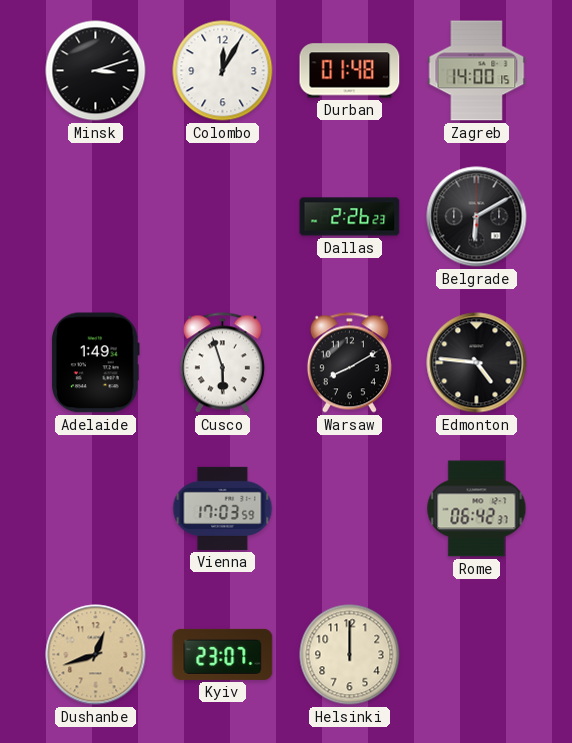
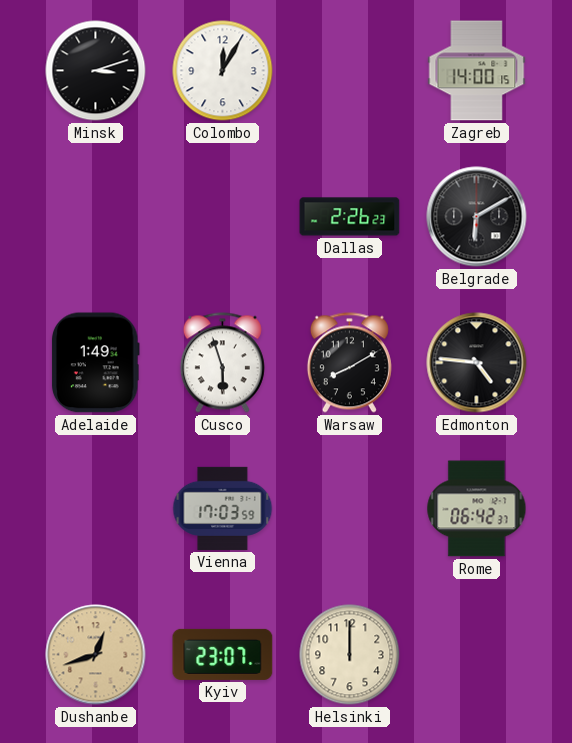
Durban: 01:48 -> none
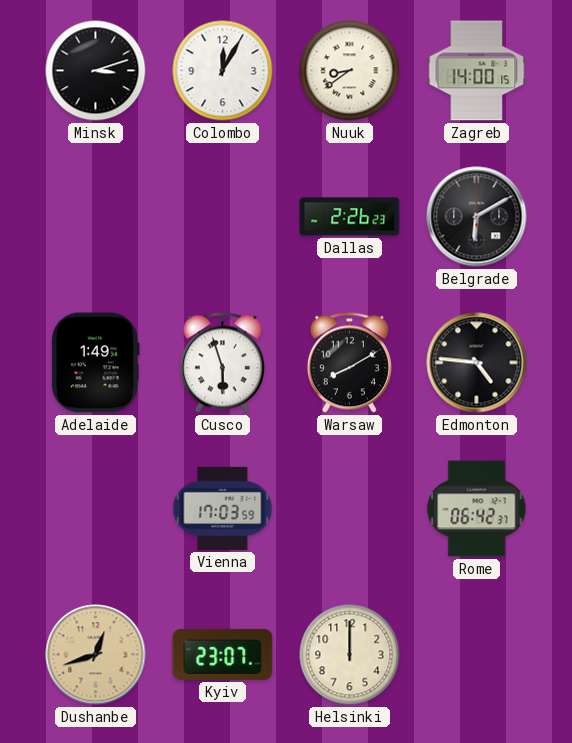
Nuuk: none -> 8:39
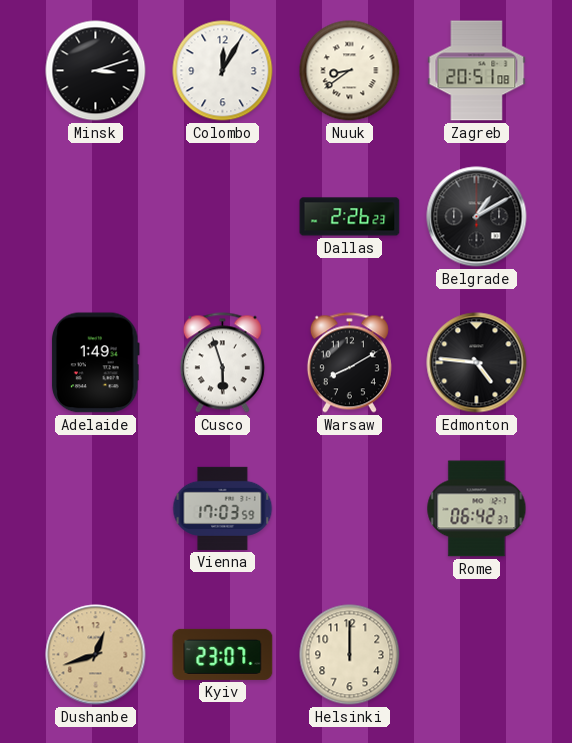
Zagreb: 14:00 -> 20:51
Belgrade: 6:10 -> 1:10
